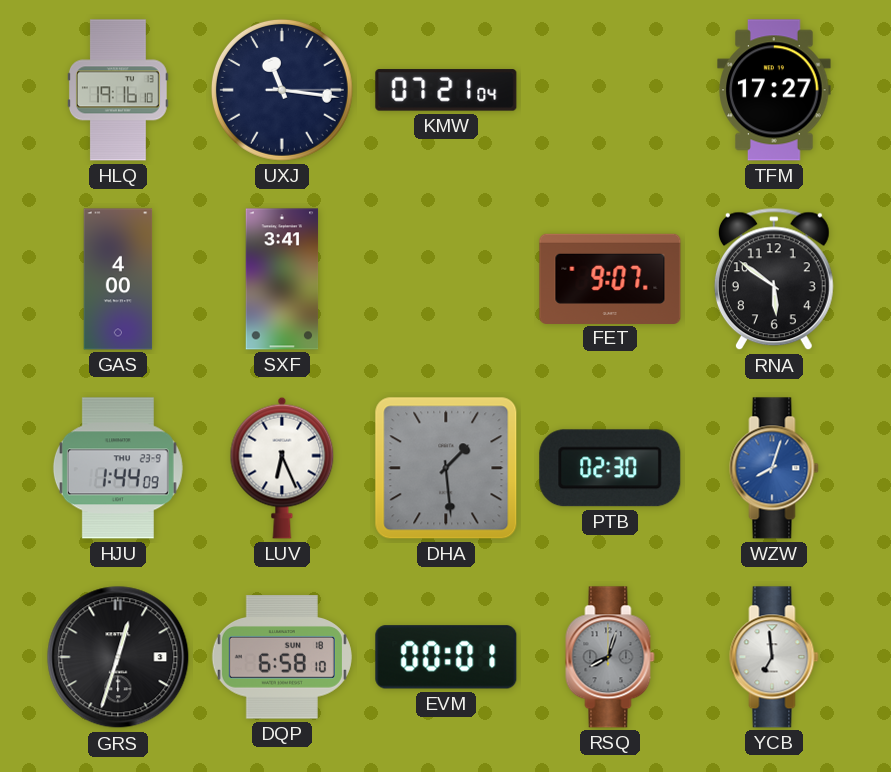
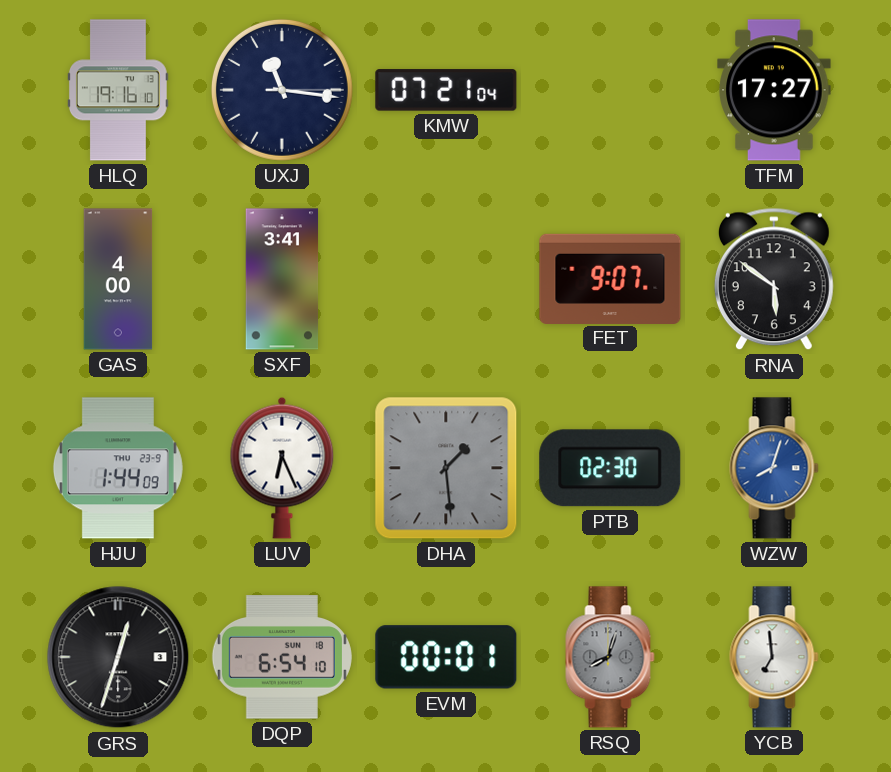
DQP: 6:58 -> 6:54
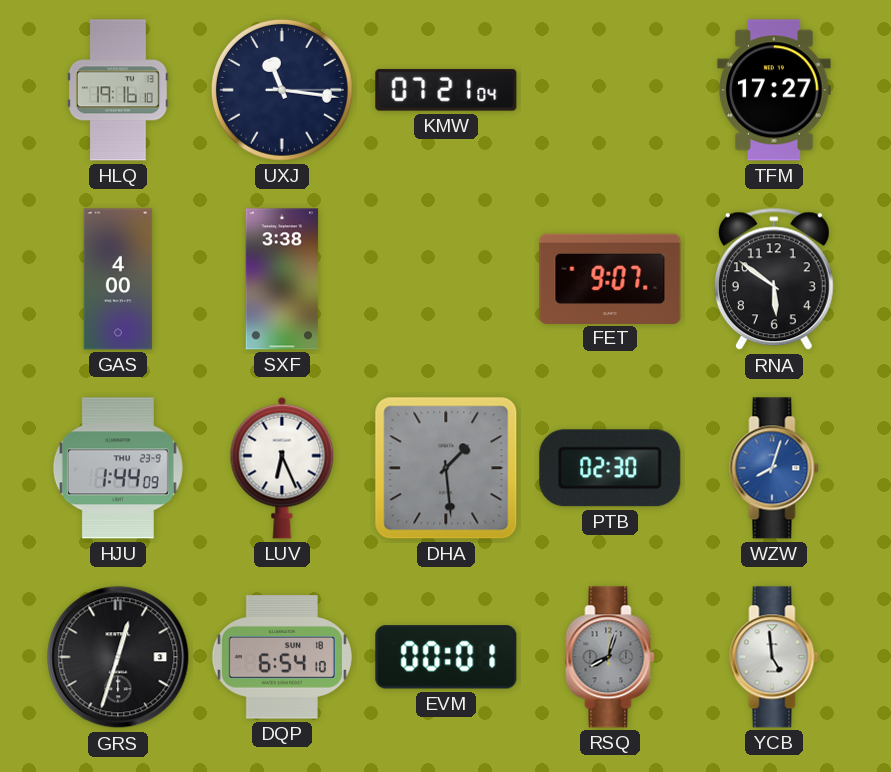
SXF: 3:41 -> 3:38
YCB: 6:59 -> 4:59
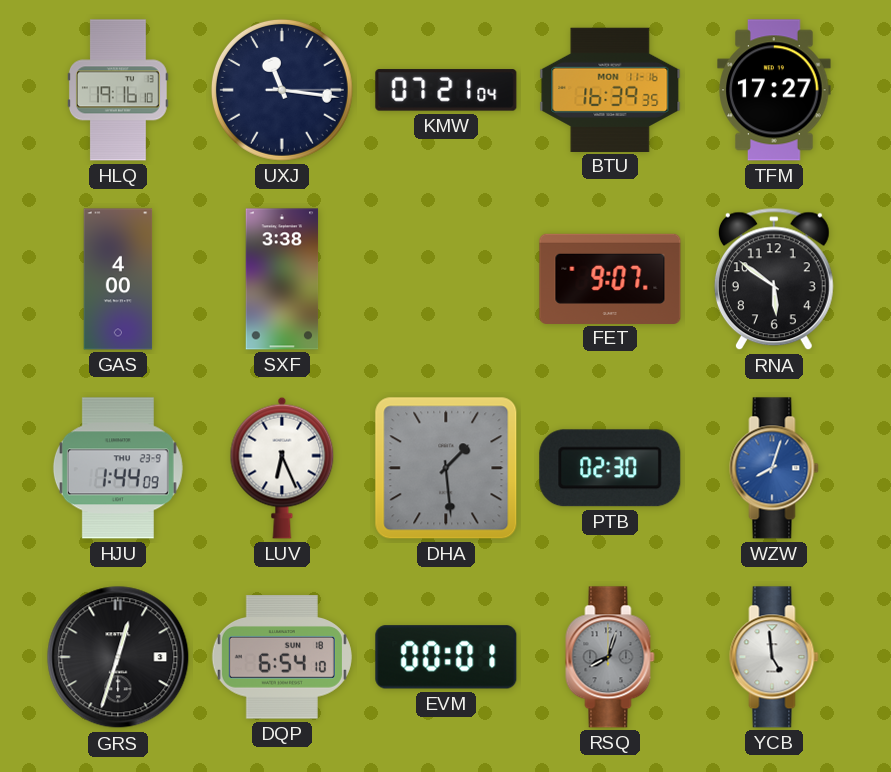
BTU: none -> 16:39
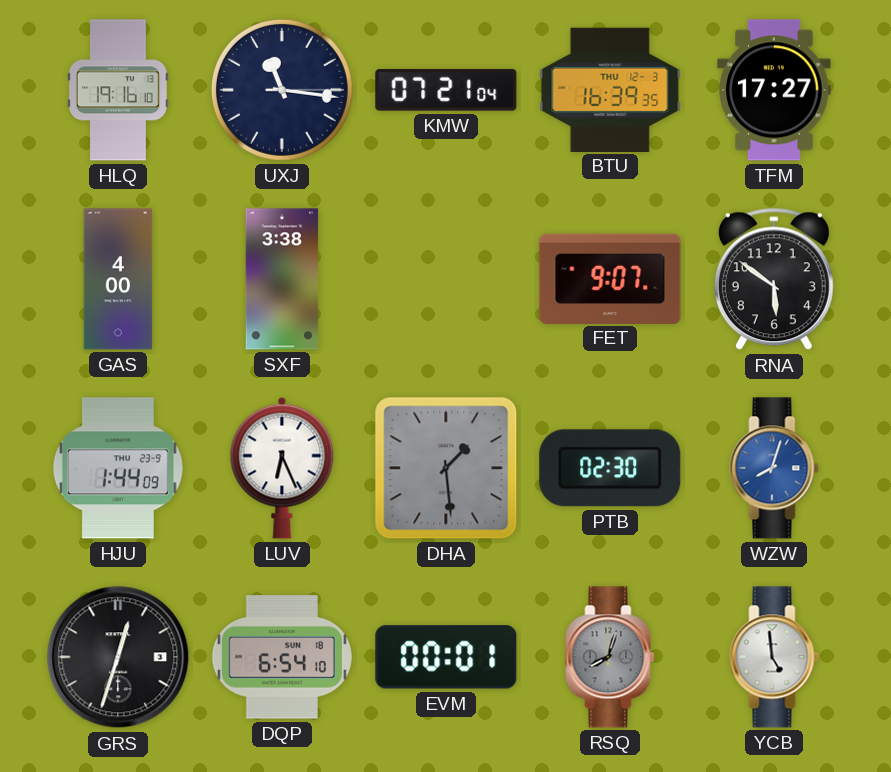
BTU date: MON 11-16 -> THU 12-3
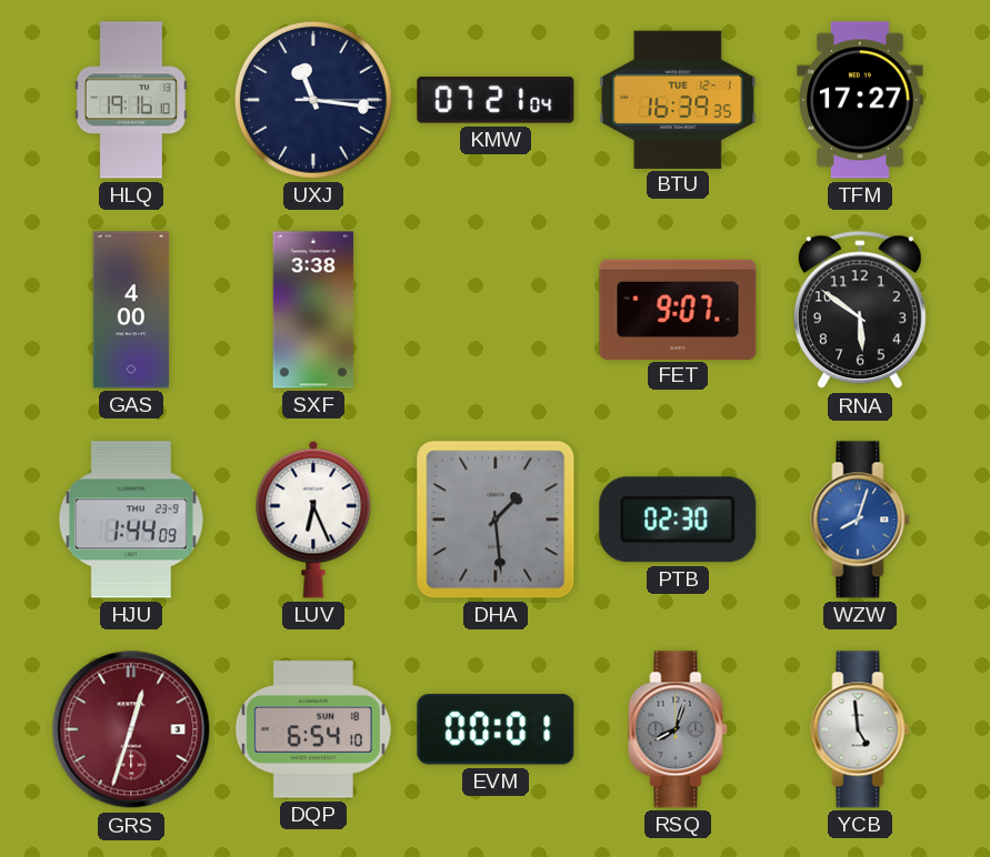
BTU date: THU 12-3 -> TUE 12-1
GRS dial: black -> burgundy
